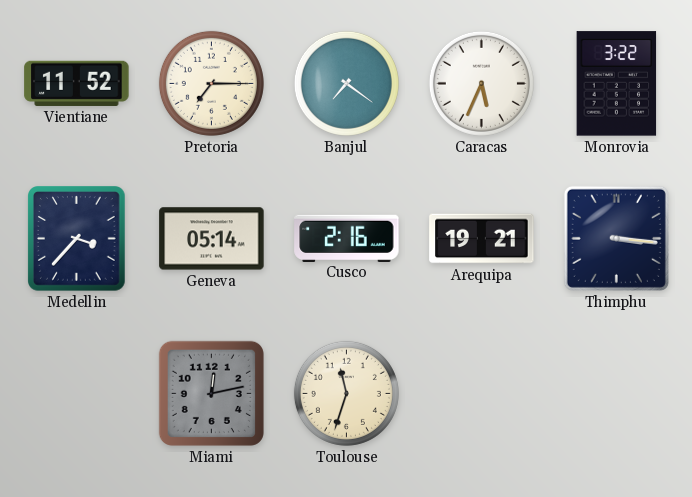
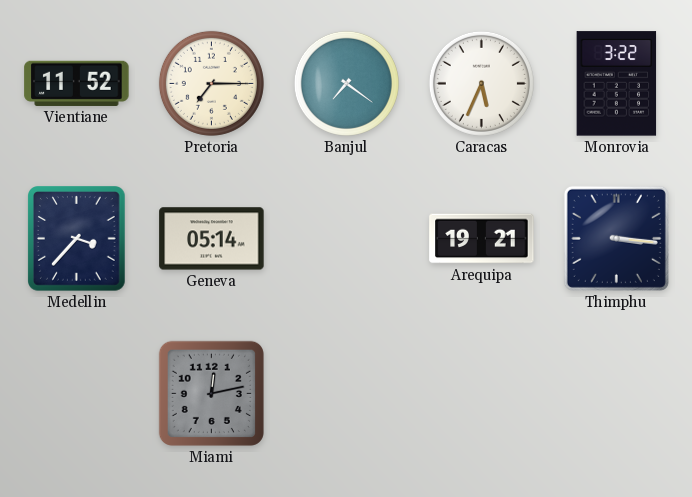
Cusco: 2:16 -> none
Toulouse: 11:33 -> none
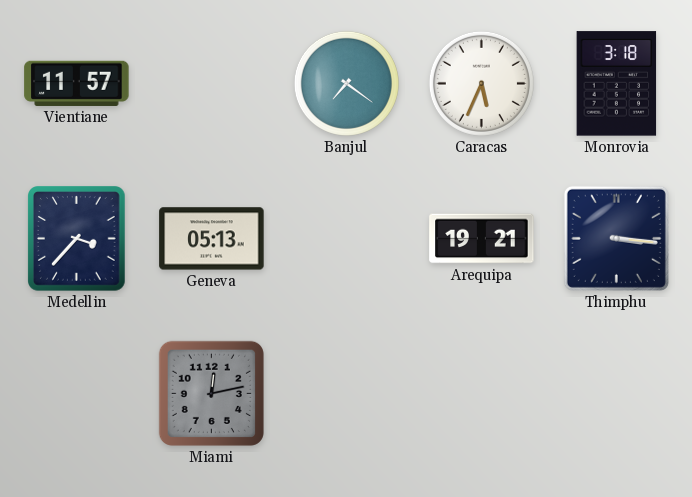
Vientiane: 11:52 -> 11:57
Pretoria: 7:15 -> none
Monrovia: 3:22 -> 3:18
Geneva: 05:14 -> 05:13
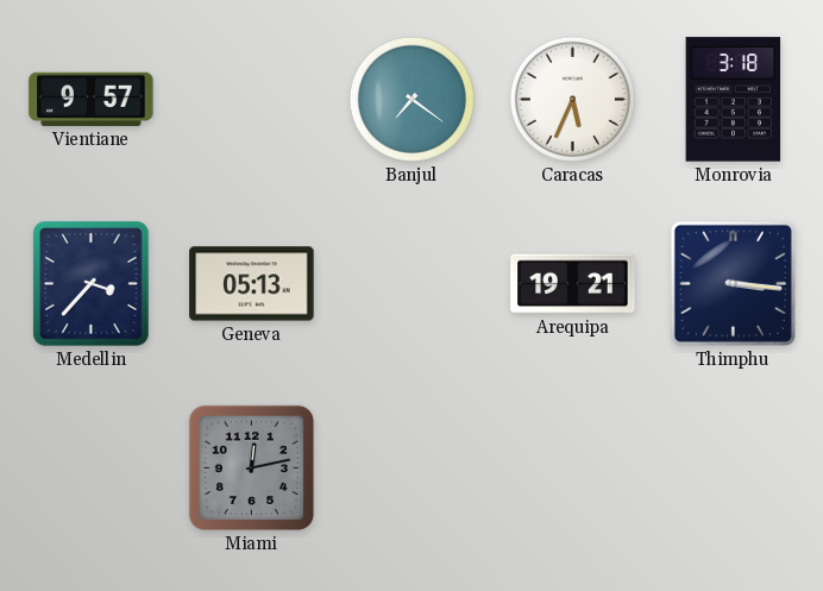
Vientiane: 11:57 -> 9:57
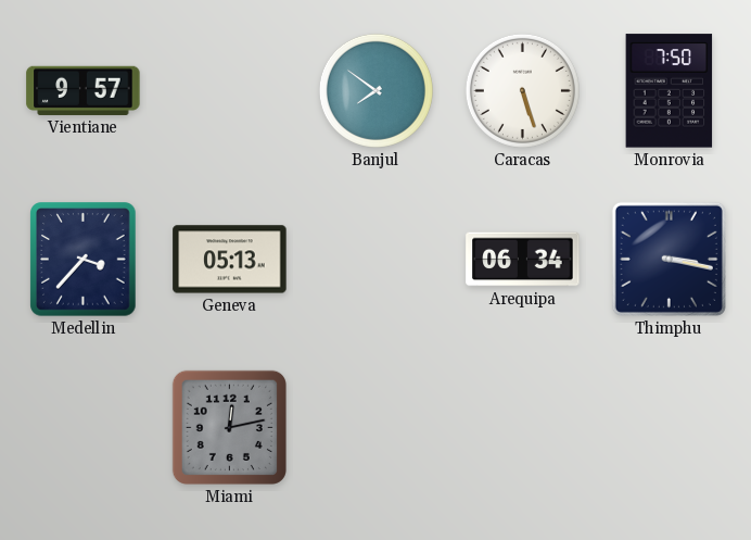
Banjul: 7:21 -> 7:51
Caracas: 5:34 -> 5:27
Monrovia: 3:18 -> 7:50
Arequipa: 19:21 -> 06:34
Thimphu: 3:16 -> 3:17
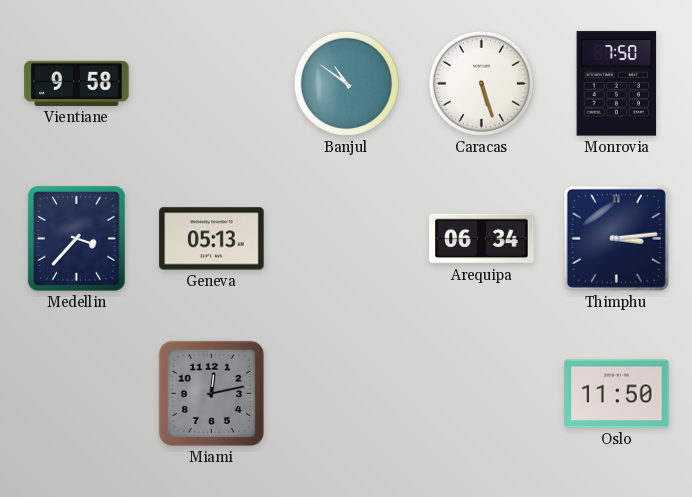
Vientiane: 9:57 -> 9:58
Banjul: 7:51 -> 10:51
Thimphu: 3:17 -> 3:14
Oslo: none -> 11:50
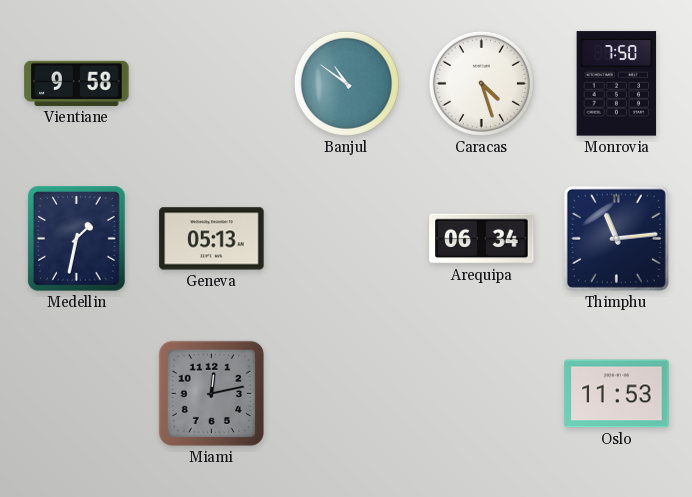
Caracas: 5:27 -> 4:27
Medellin: 3:37 -> 1:32
Thimphu: 3:14 -> 11:14
Oslo: 11:50 -> 11:53
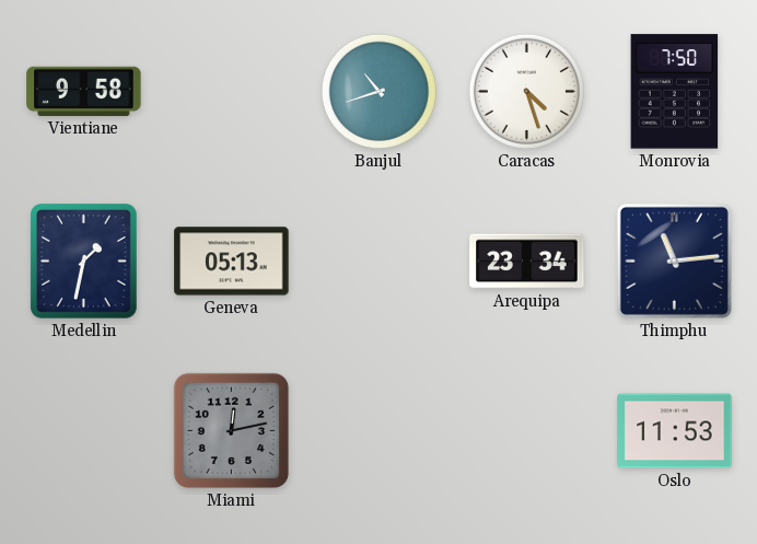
Banjul: 10:51 -> 10:42
Arequipa: 06:34 -> 23:34
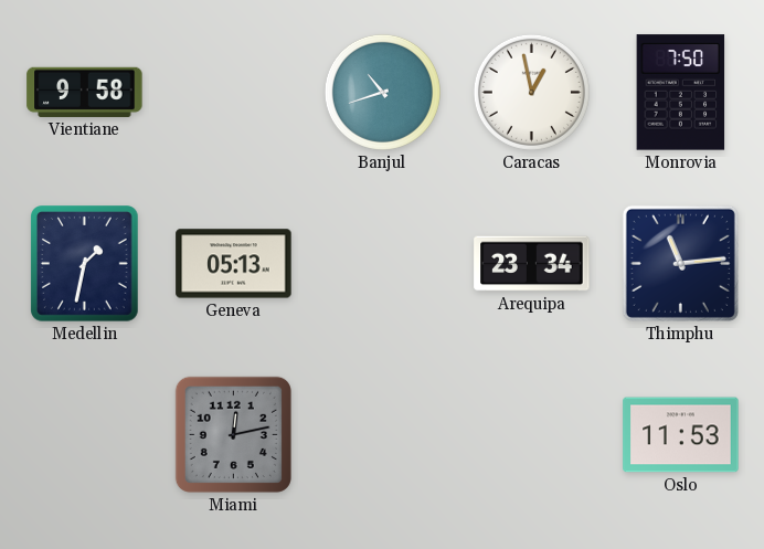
Caracas: 4:27 -> 12:58
